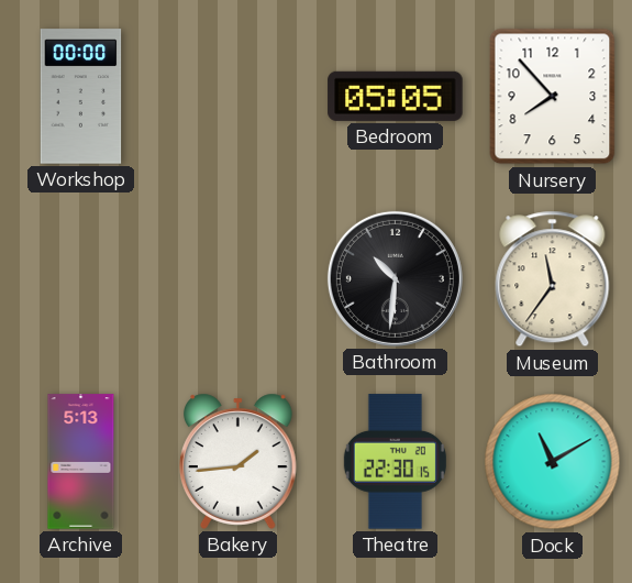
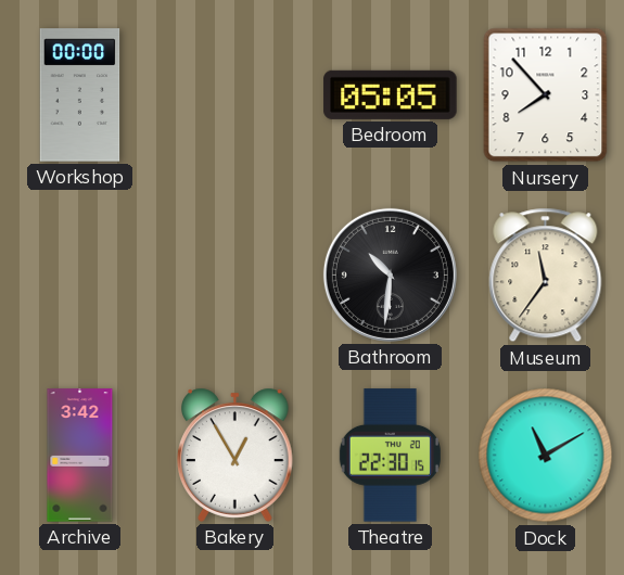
Archive: 5:13 -> 3:42
Bakery: 1:44 -> 12:55
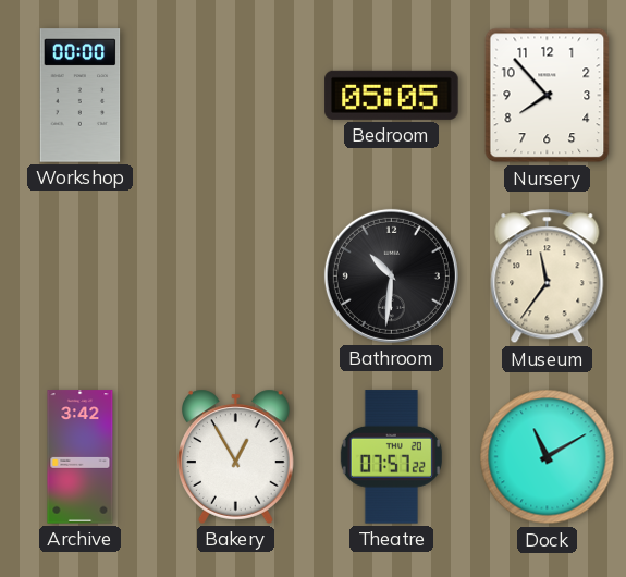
Theatre: 22:30 -> 07:57
